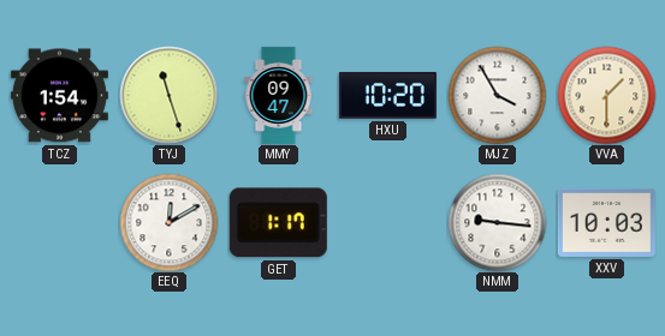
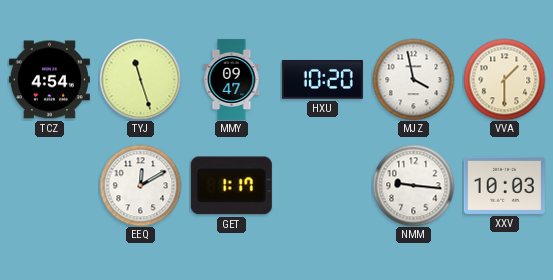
TCZ: 1:54 -> 4:54
MJZ: 3:55 -> 3:58
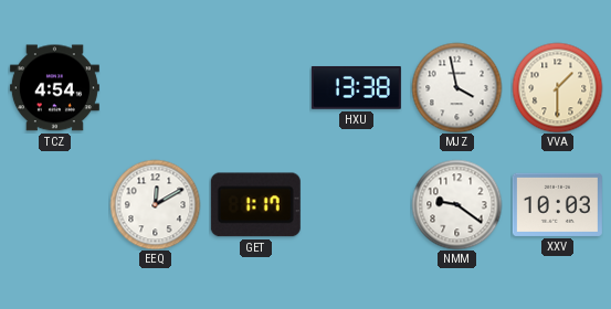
TYJ: 11:27 -> none
MMY: 09:47 -> none
HXU: 10:20 -> 13:38
NMM: 9:16 -> 9:21
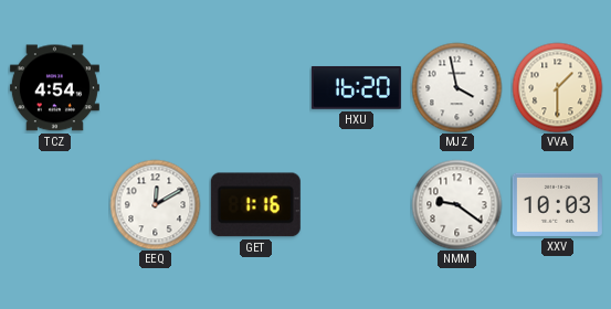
HXU: 13:38 -> 16:20
GET: 1:17 -> 1:16
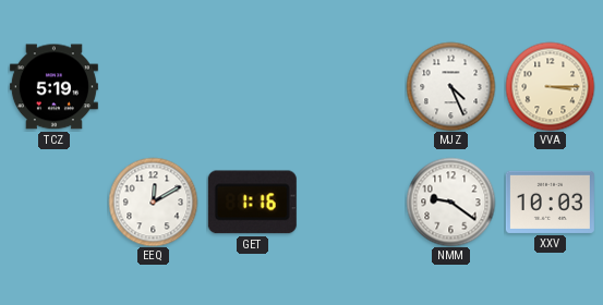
TCZ: 4:54 -> 5:19
HXU: 16:20 -> none
MJZ: 3:58 -> 4:26
VVA: 1:30 -> 3:15
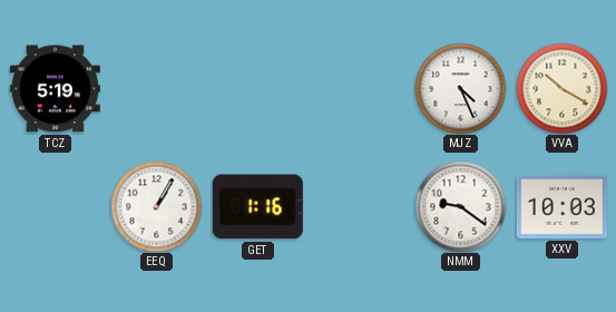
VVA: 3:15 -> 10:20
EEQ: 12:10 -> 1:05
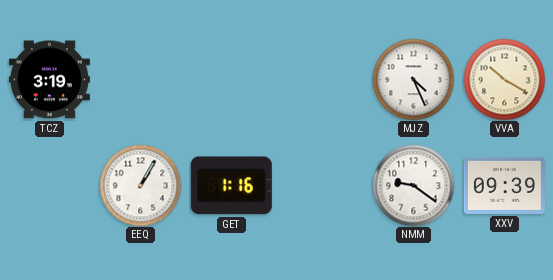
TCZ: 5:19 -> 3:19
XXV: 10:03 -> 09:39
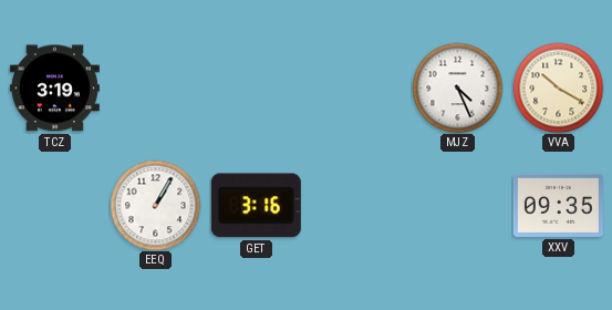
GET: 1:16 -> 3:16
NMM: 9:21 -> none
XXV: 09:39 -> 09:35
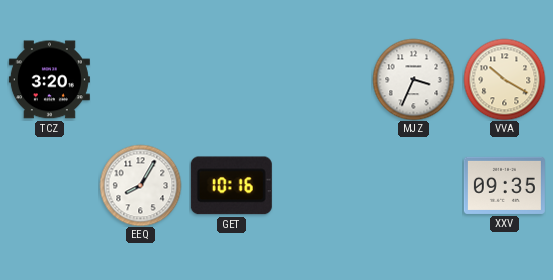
TCZ: 3:19 -> 3:20
MJZ: 4:26 -> 3:34
EEQ: 1:05 -> 8:05
GET: 3:16 -> 10:16
